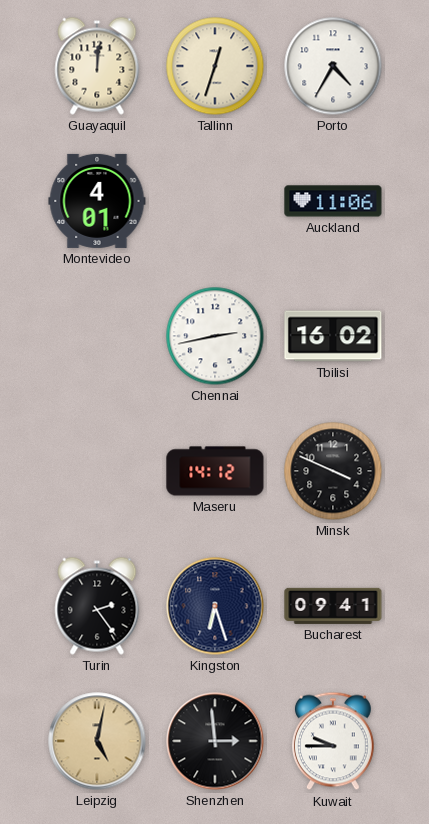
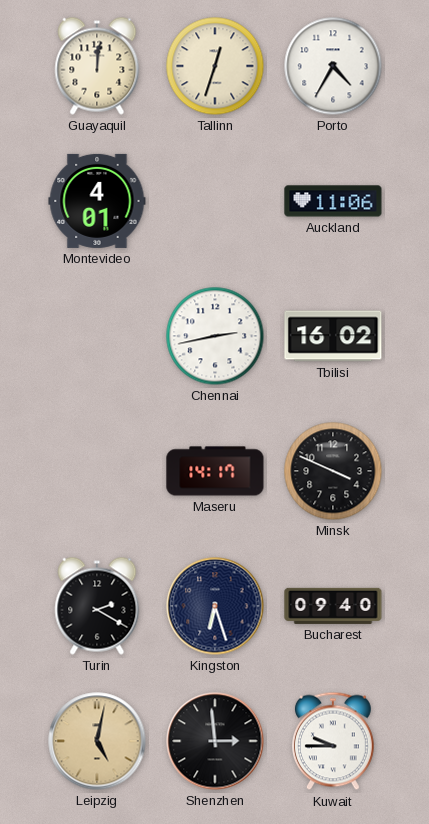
Maseru: 14:12 -> 14:17
Turin: 2:24 -> 2:20
Bucharest: 09:41 -> 09:40
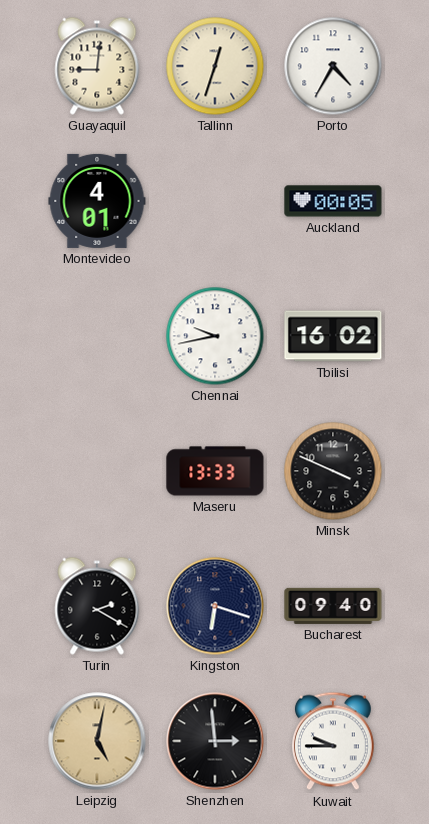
Guayaquil: 12:01 -> 9:01
Auckland: 11:06 -> 00:05
Chennai: 2:43 -> 9:43
Maseru: 14:17 -> 13:33
Kingston: 6:27 -> 6:18
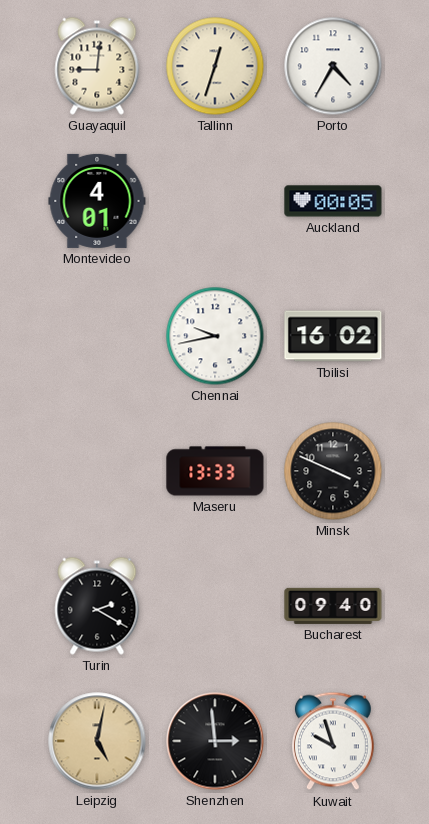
Kingston: 6:18 -> none
Kuwait: 9:45 -> 9:57
